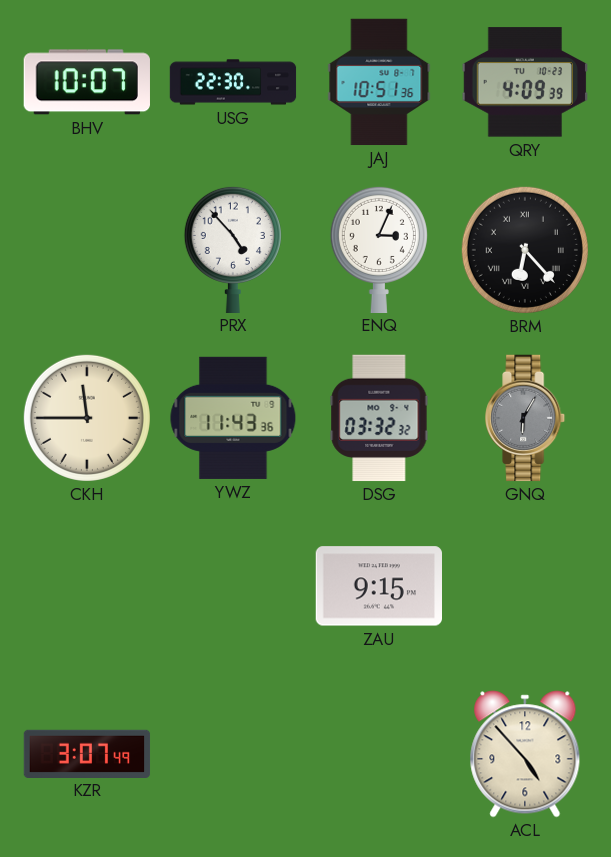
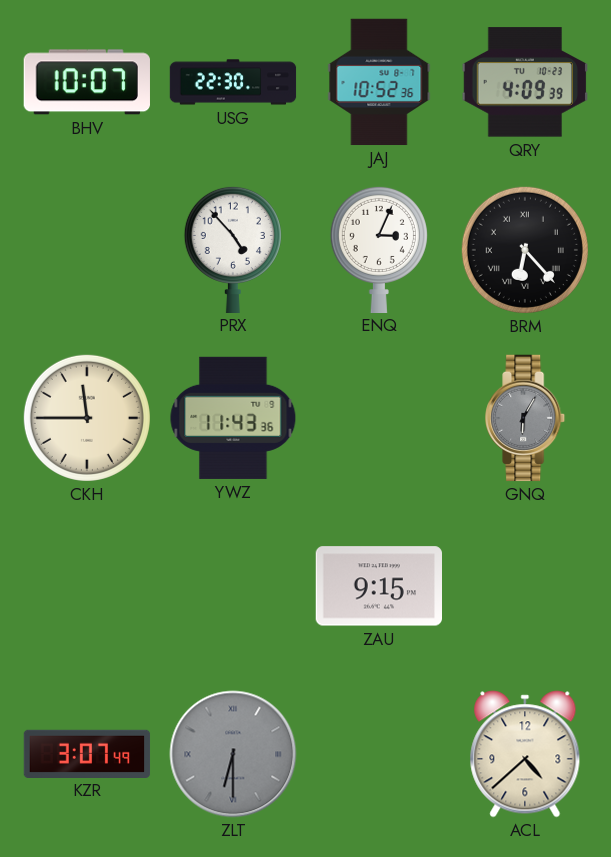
JAJ: 10:51 -> 10:52
DSG: 03:32 -> none
ZLT: none -> 6:30
ACL: 4:53 -> 4:38
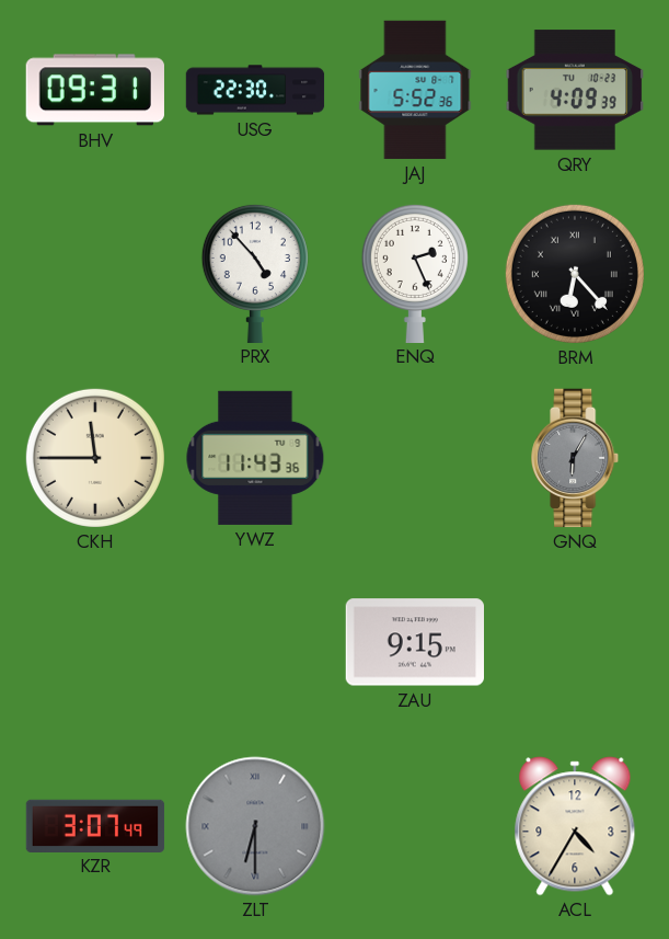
BHV: 10:07 -> 09:31
JAJ: 10:52 -> 5:52
ENQ: 3:04 -> 2:26
ACL: 4:38 -> 4:35
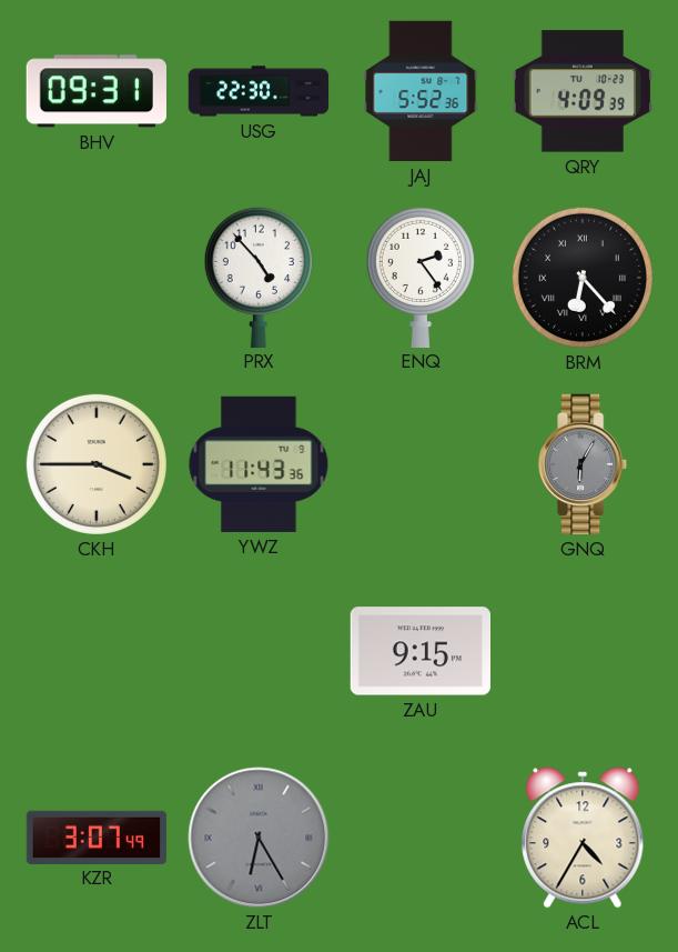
ENQ: 2:26 -> 2:24
CKH: 11:45 -> 3:45
ZLT: 6:30 -> 6:25
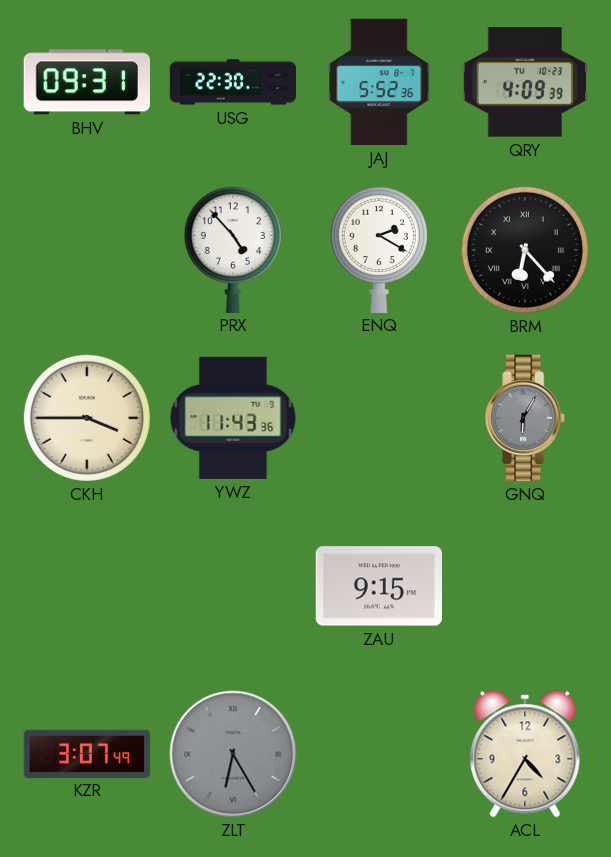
ENQ: 2:24 -> 2:20
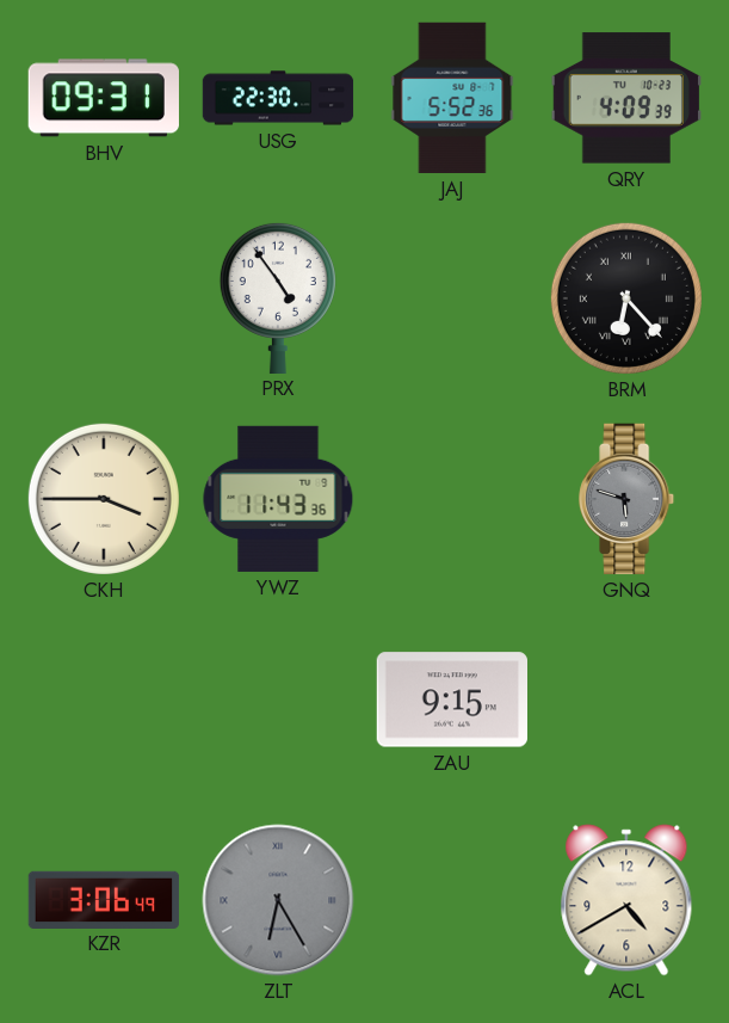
PRX: 4:53 -> 4:54
ENQ: 2:20 -> none
GNQ: 6:05 -> 5:48
KZR: 3:07 -> 3:06
ACL: 4:35 -> 4:40
